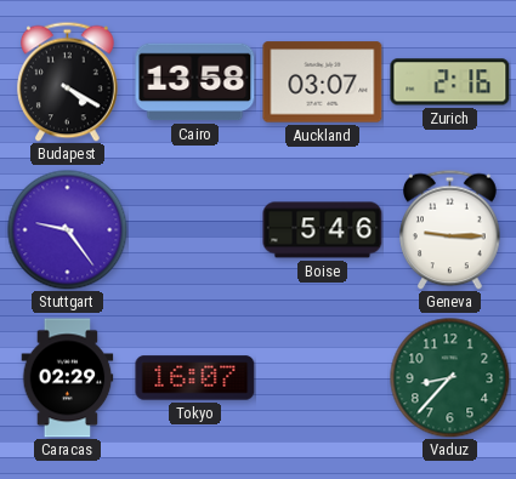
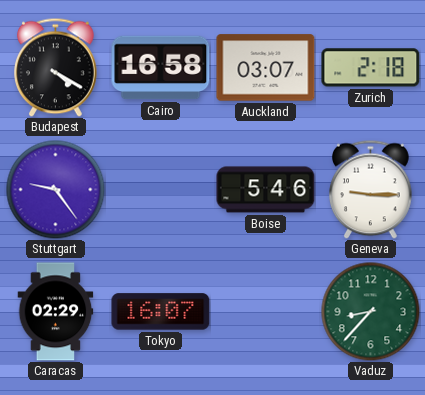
Cairo: 13:58 -> 16:58
Zurich: 2:16 -> 2:18
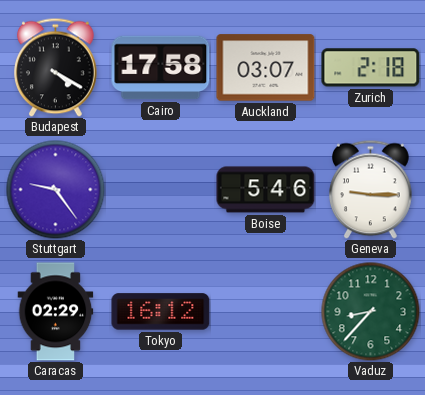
Cairo: 16:58 -> 17:58
Tokyo: 16:07 -> 16:12
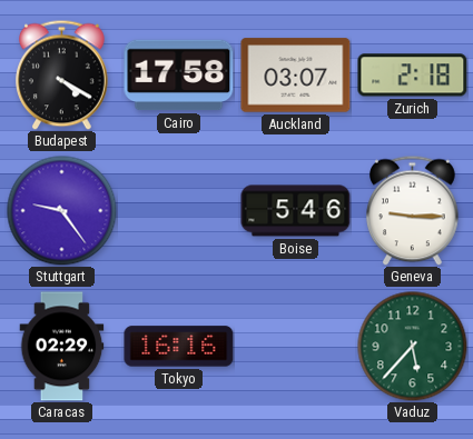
Tokyo: 16:12 -> 16:16
Vaduz: 8:37 -> 5:37
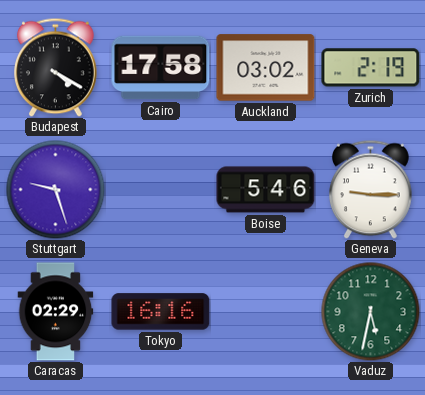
Auckland: 03:07 -> 03:02
Zurich: 2:18 -> 2:19
Stuttgart: 9:24 -> 9:27
Vaduz: 5:37 -> 5:32
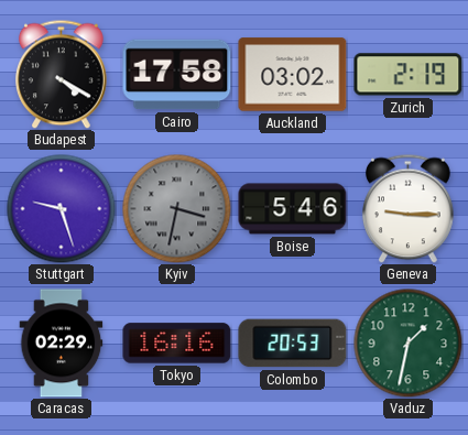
Kyiv: none -> 3:32
Colombo: none -> 20:53
Vaduz: 5:32 -> 1:32
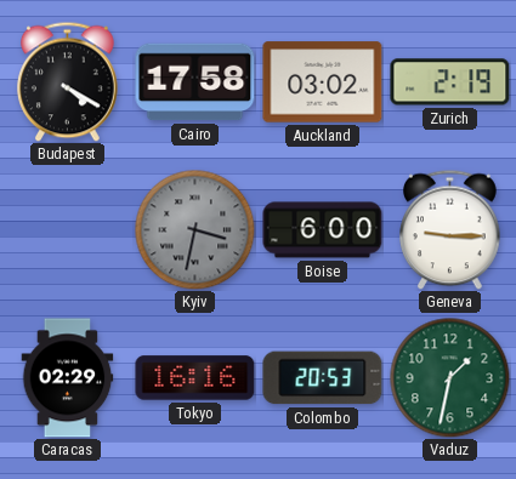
Stuttgart: 9:27 -> none
Boise: 5:46 -> 6:00
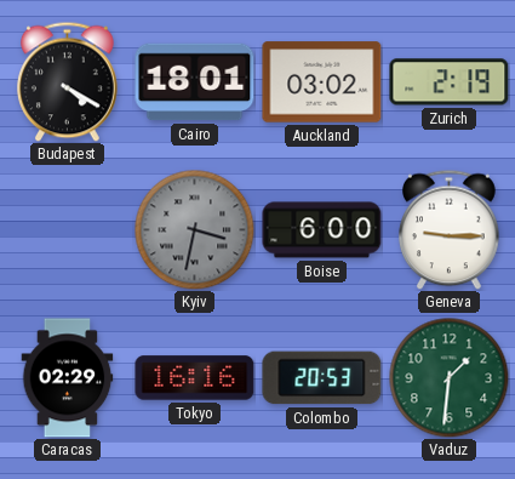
Cairo: 17:58 -> 18:01
Vaduz: 1:32 -> 1:31
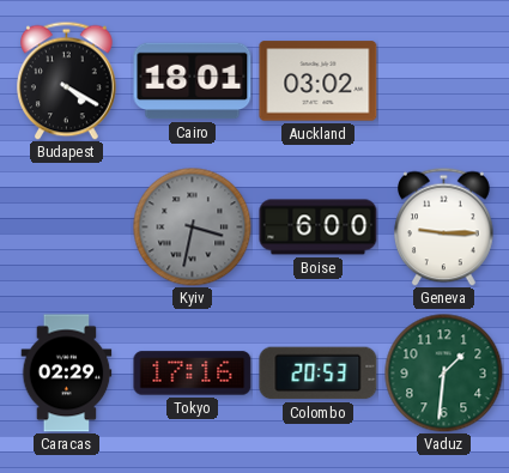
Zurich: 2:19 -> none
Tokyo: 16:16 -> 17:16
